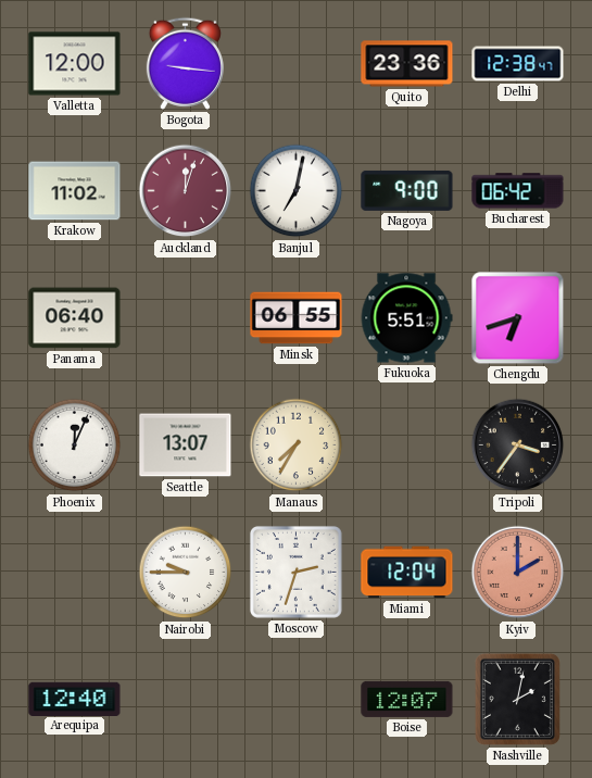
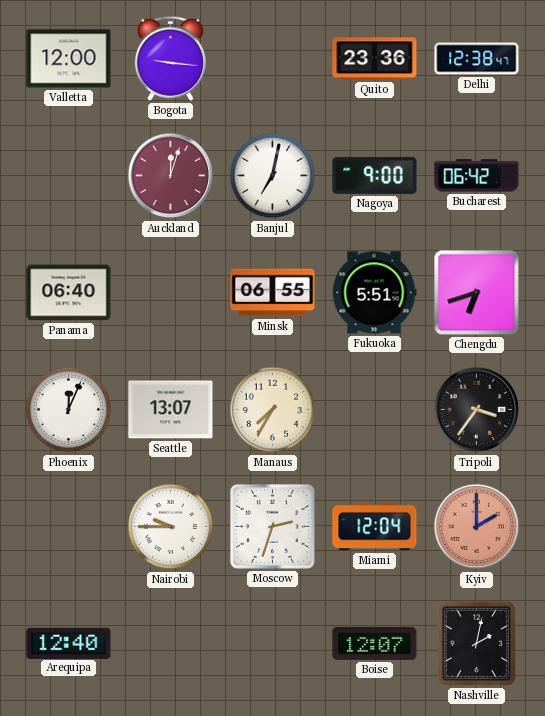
Krakow: 11:02 -> none
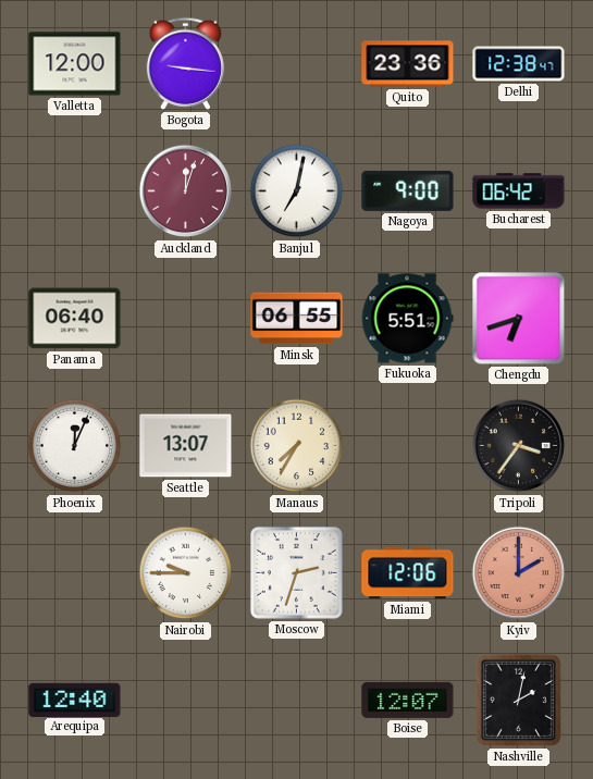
Miami: 12:04 -> 12:06
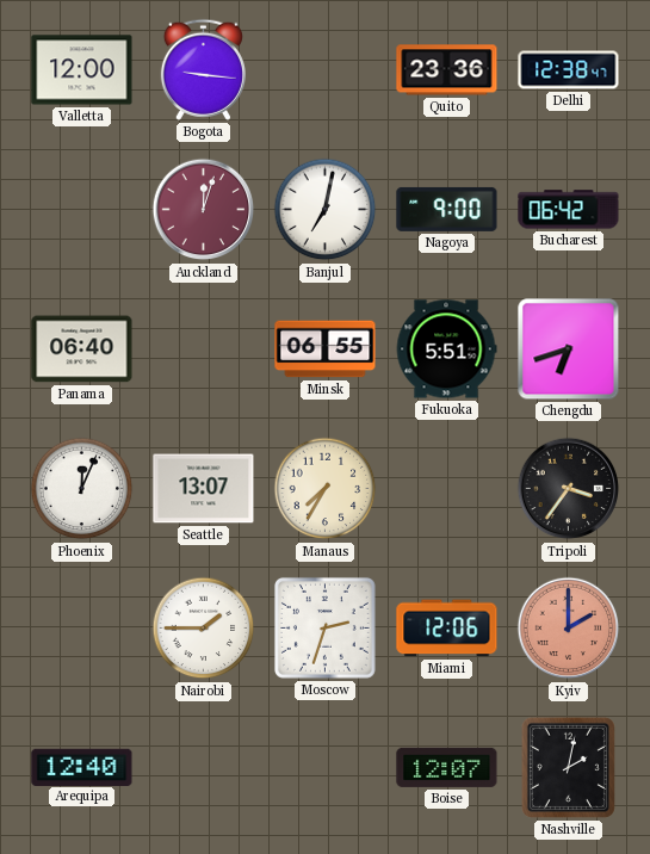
Nairobi: 9:45 -> 1:45
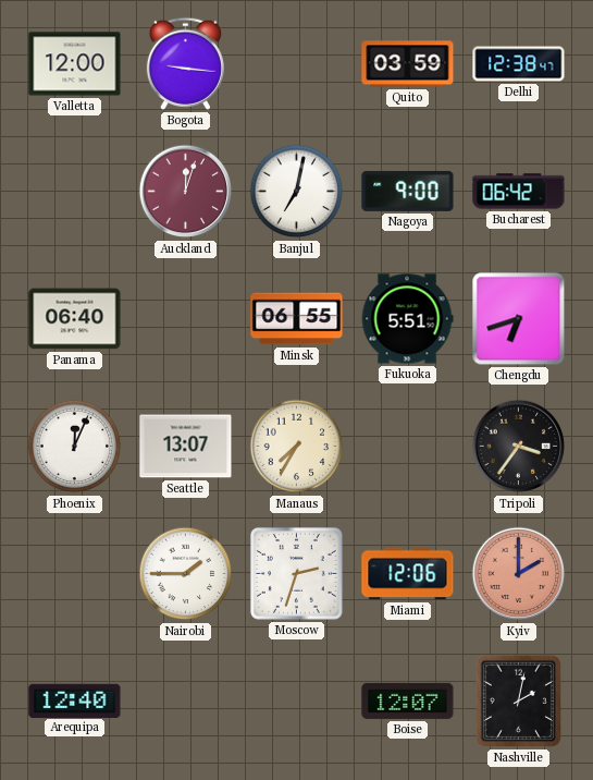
Quito: 23:36 -> 03:59
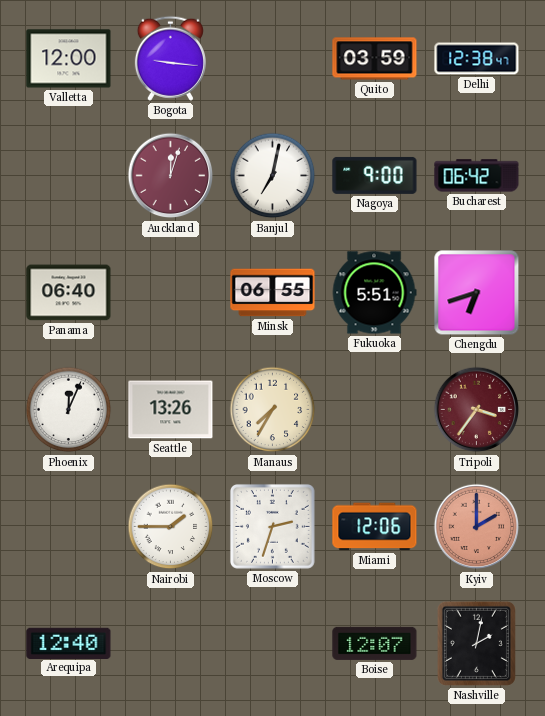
Seattle: 13:07 -> 13:26
Tripoli dial: black -> burgundy
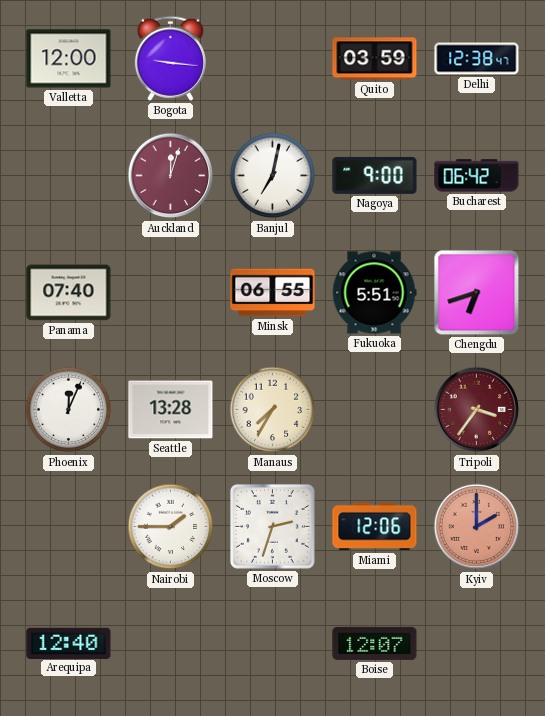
Panama: 06:40 -> 07:40
Seattle: 13:26 -> 13:28
Nashville: 2:02 -> none
